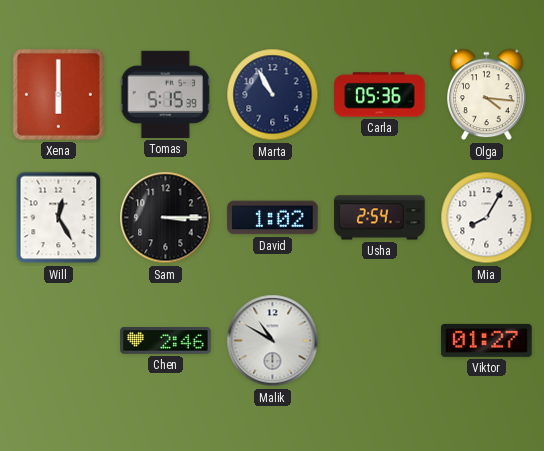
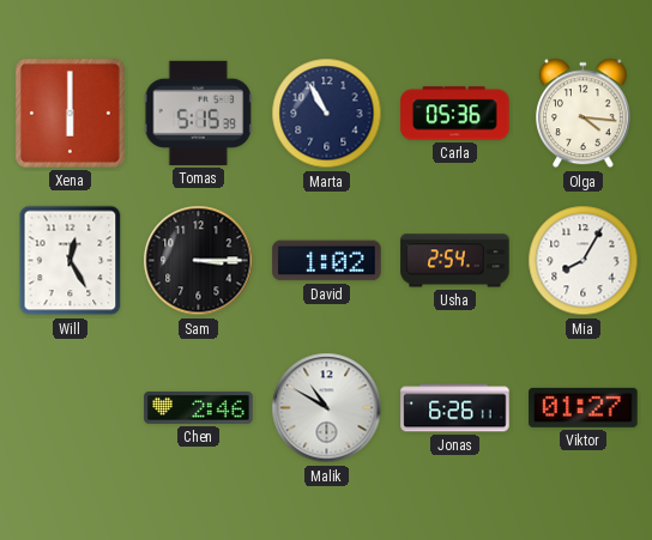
Jonas: none -> 6:26
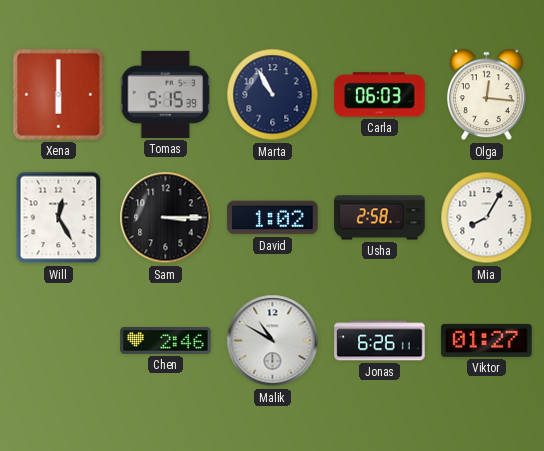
Carla: 05:36 -> 06:03
Olga: 4:16 -> 12:16
Usha: 2:54 -> 2:58
